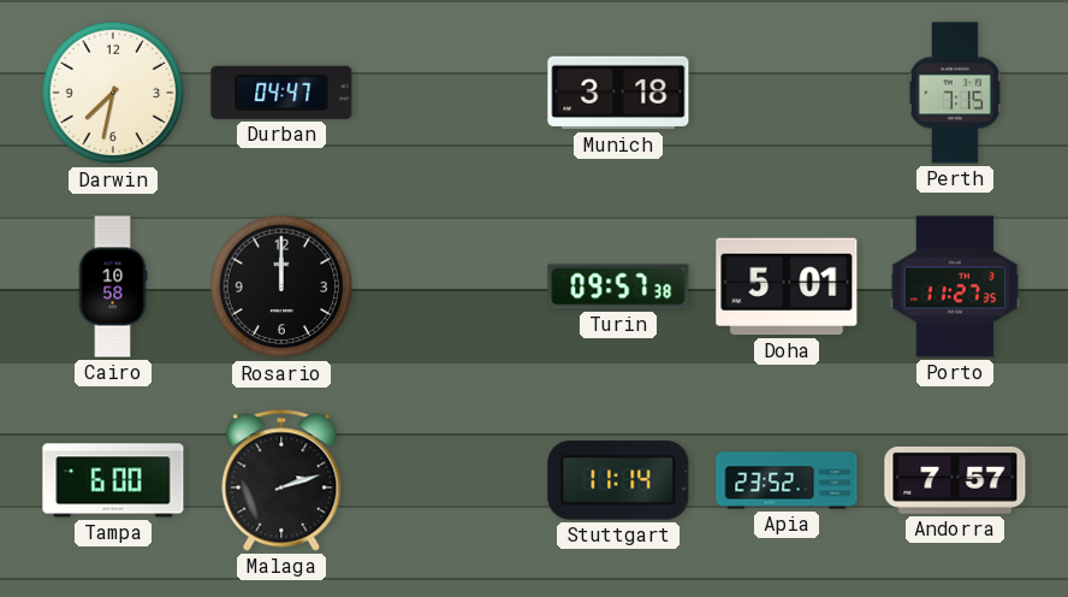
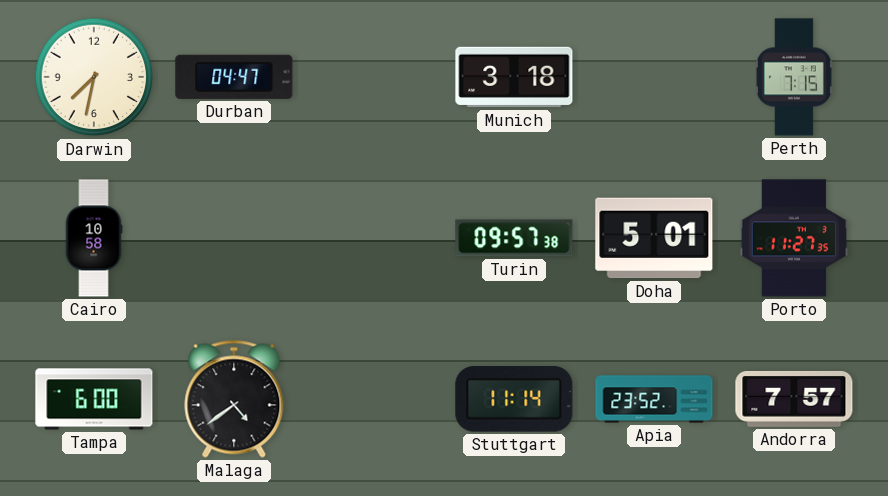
Rosario: 12:00 -> none
Malaga: 2:12 -> 4:39
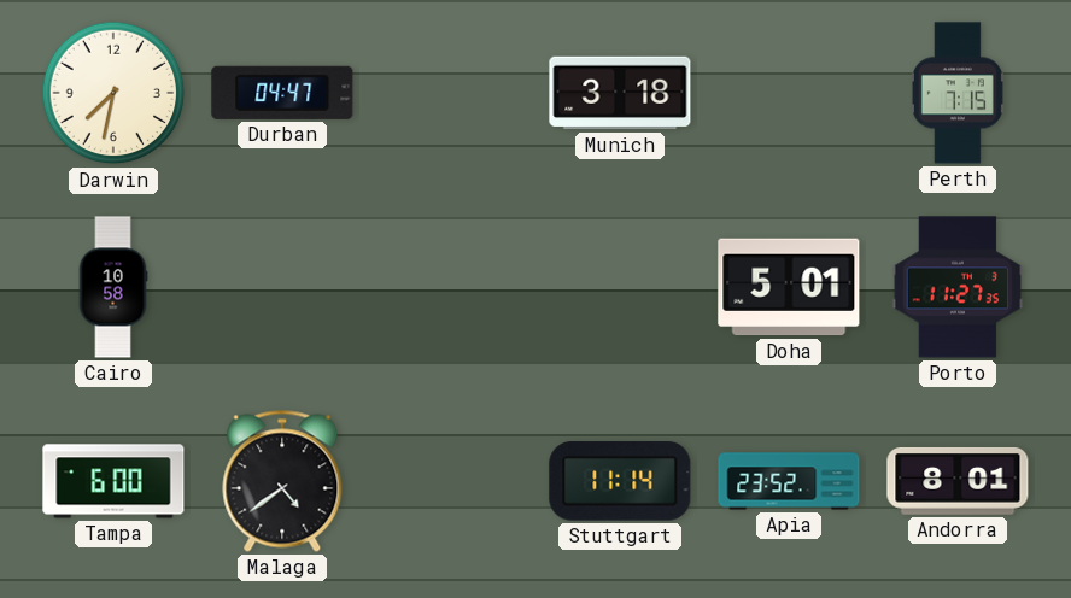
Turin: 09:57 -> none
Andorra: 7:57 -> 8:01
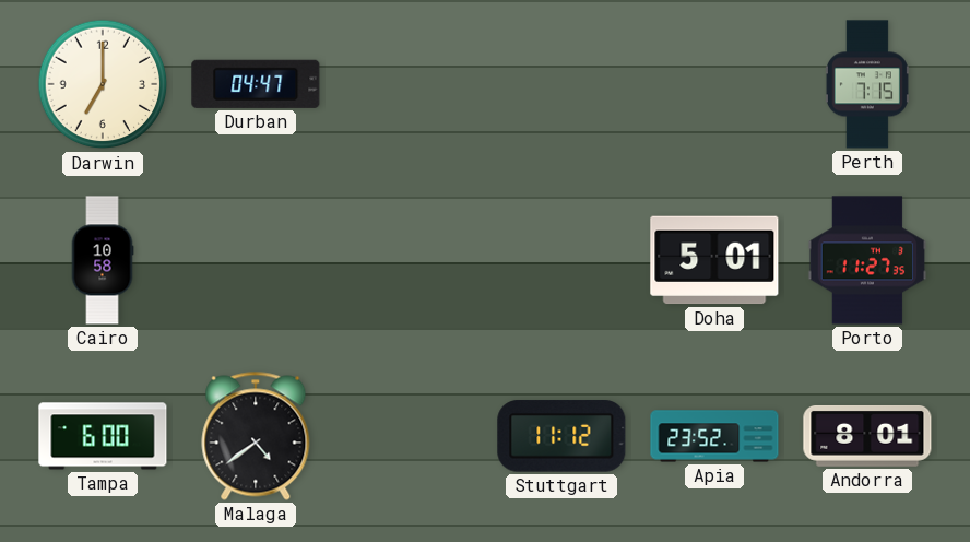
Darwin: 7:32 -> 7:00
Munich: 3:18 -> none
Stuttgart: 11:14 -> 11:12
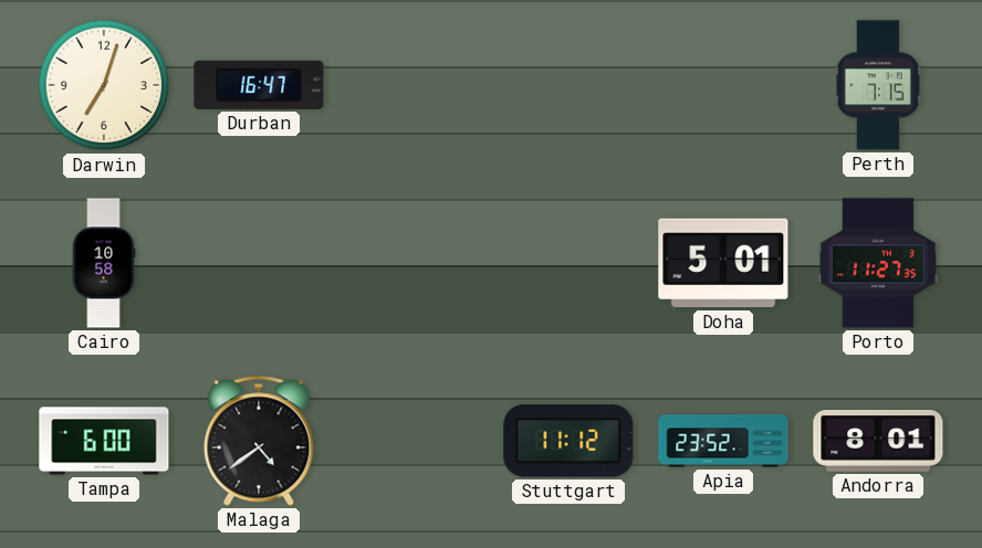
Darwin: 7:00 -> 7:03
Durban: 04:47 -> 16:47
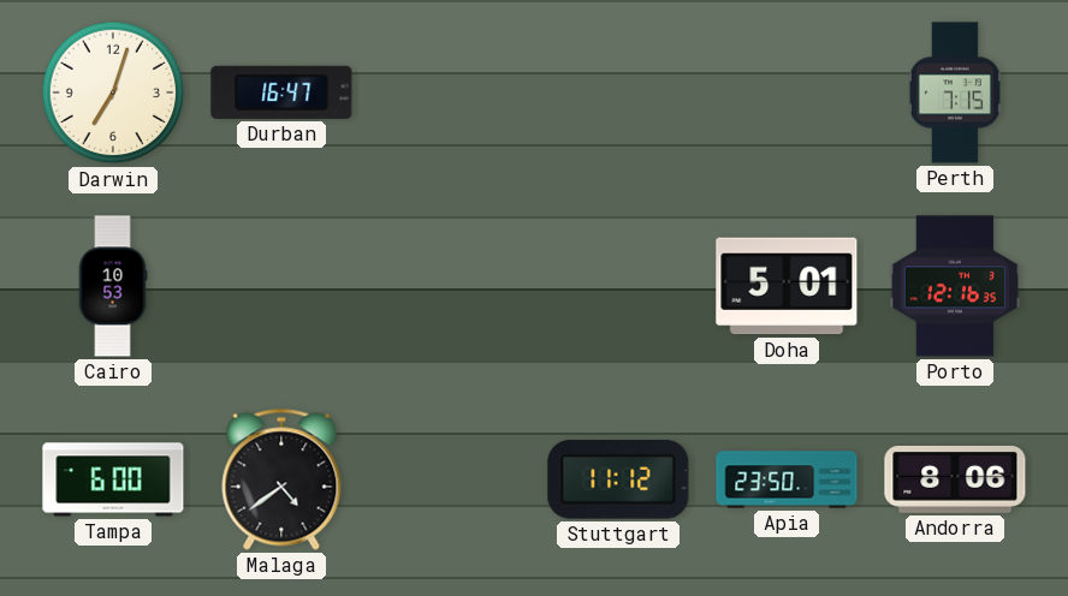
Cairo: 10:58 -> 10:53
Porto: 11:27 -> 12:16
Apia: 23:52 -> 23:50
Andorra: 8:01 -> 8:06
